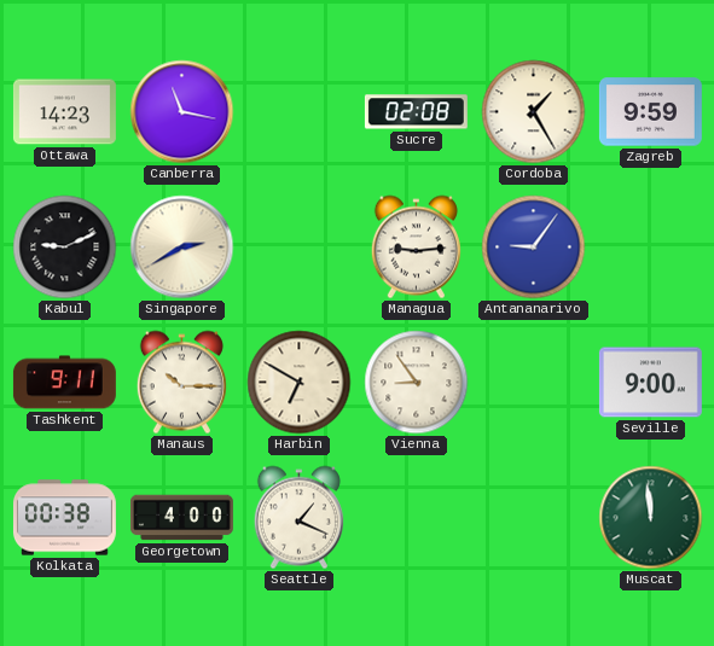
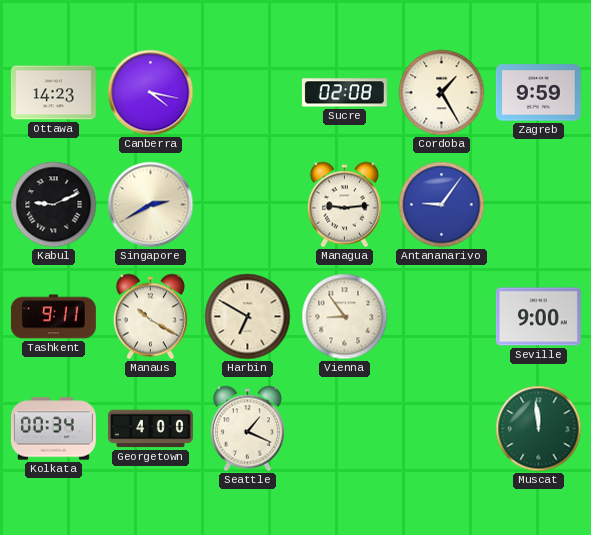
Canberra: 11:17 -> 4:17
Manaus: 10:15 -> 10:20
Kolkata: 00:38 -> 00:34
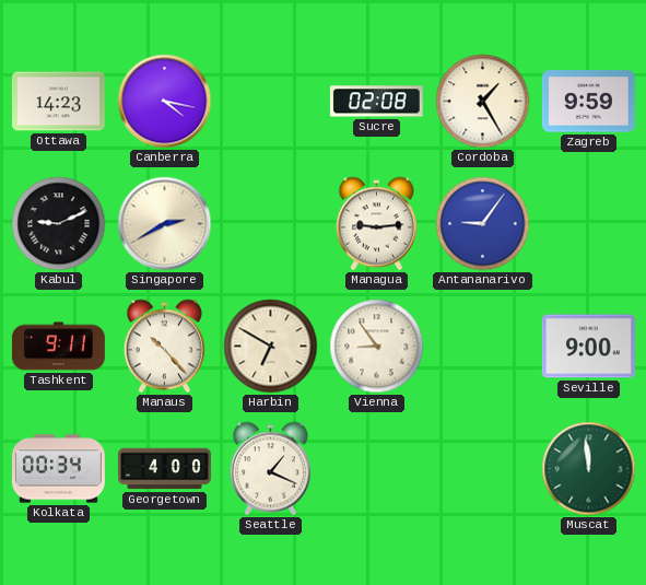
Manaus: 10:20 -> 10:23
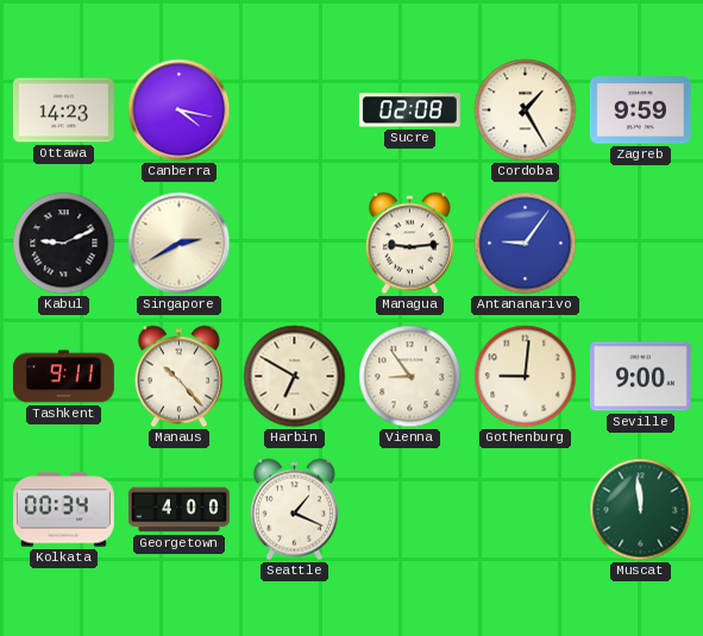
Gothenburg: none -> 9:01
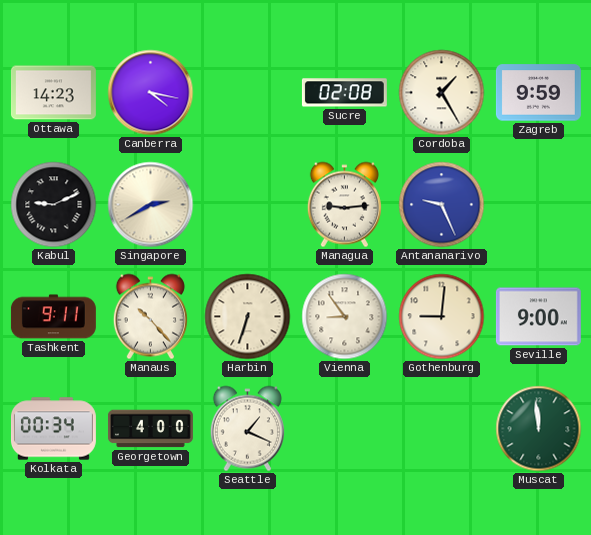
Antananarivo: 9:06 -> 9:26
Harbin: 6:50 -> 6:33
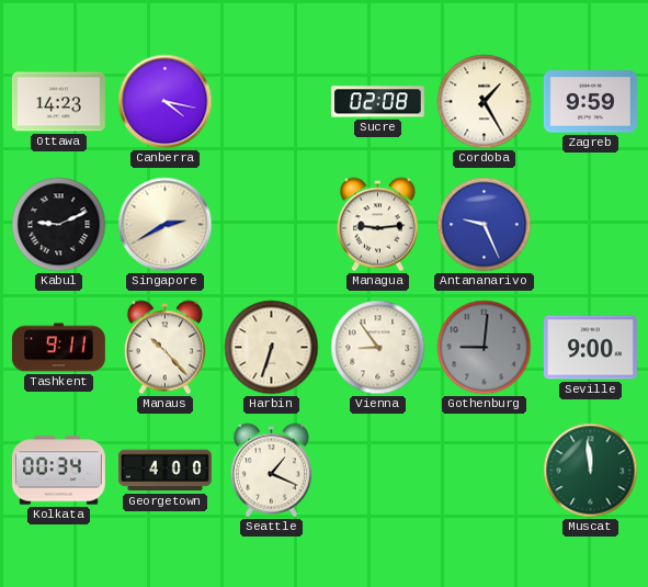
Gothenburg dial: cream -> grey
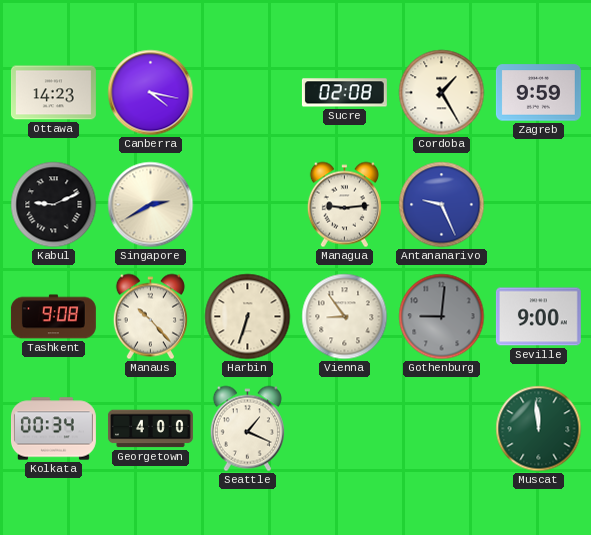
Tashkent: 9:11 -> 9:08
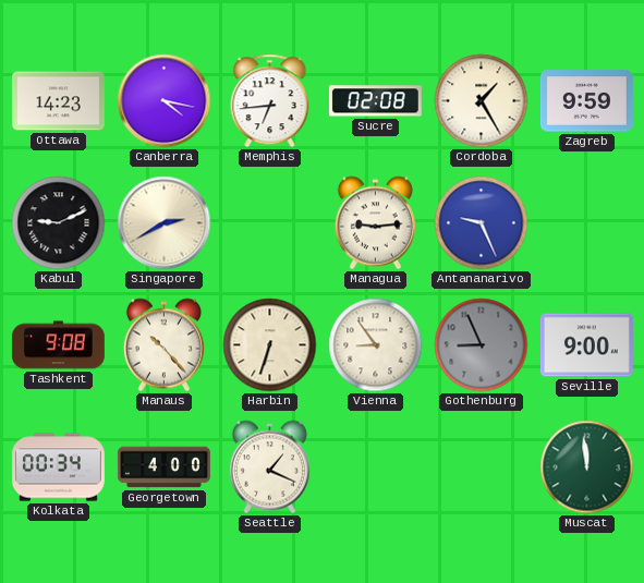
Memphis: none -> 6:44
Gothenburg: 9:01 -> 8:56
